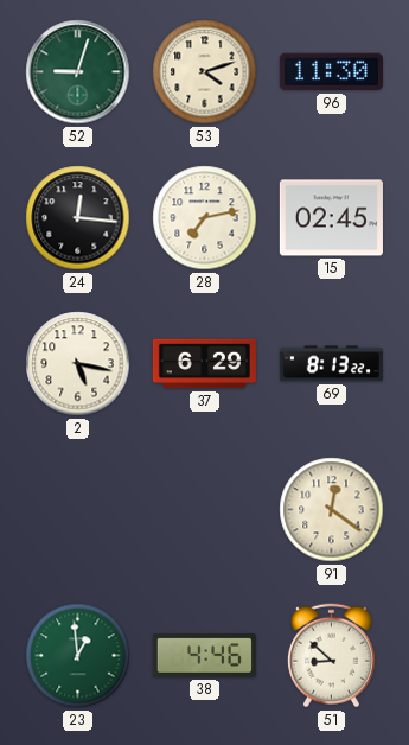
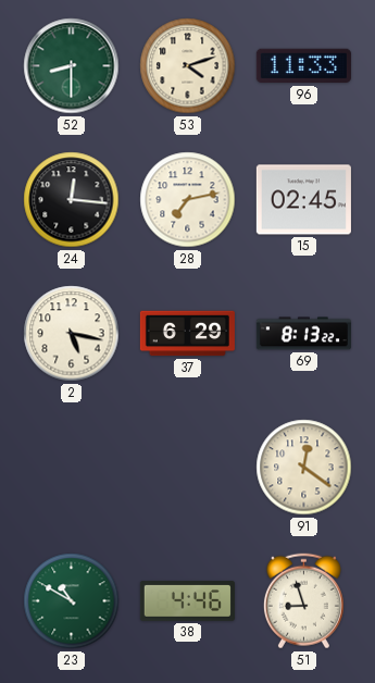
52: 9:03 -> 8:30
96: 11:30 -> 11:33
23: 12:59 -> 10:50
51: 8:52 -> 8:57
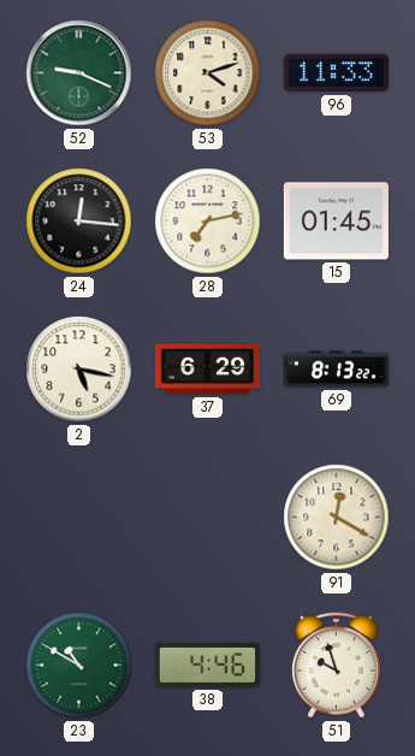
52: 8:30 -> 9:19
15: 02:45 -> 01:45
91: 12:21 -> 12:20
51: 8:57 -> 9:57
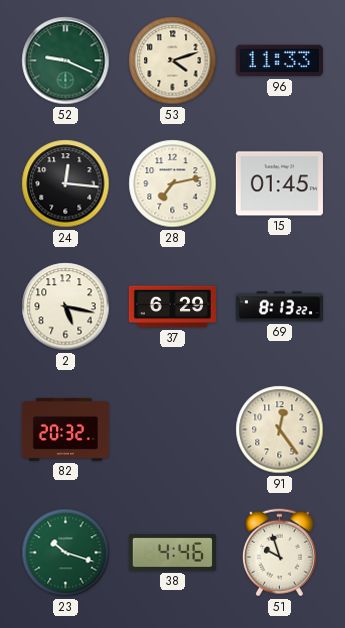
82: none -> 20:32
91: 12:20 -> 12:24
23: 10:50 -> 10:18
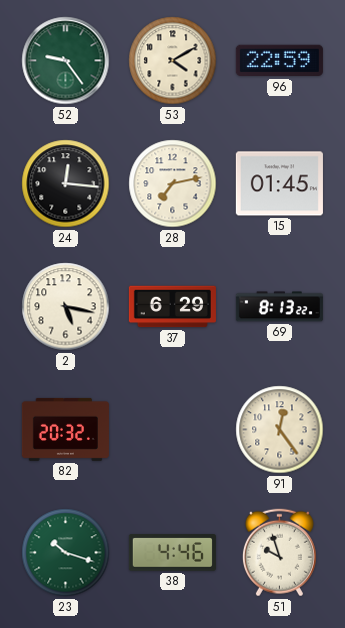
52: 9:19 -> 9:24
53: 4:12 -> 4:10
96: 11:33 -> 22:59
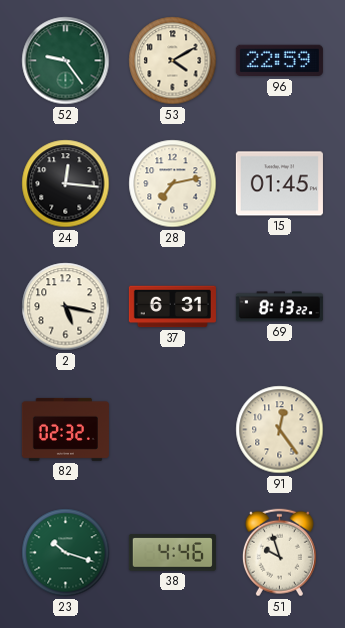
37: 6:29 -> 6:31
82: 20:32 -> 02:32
